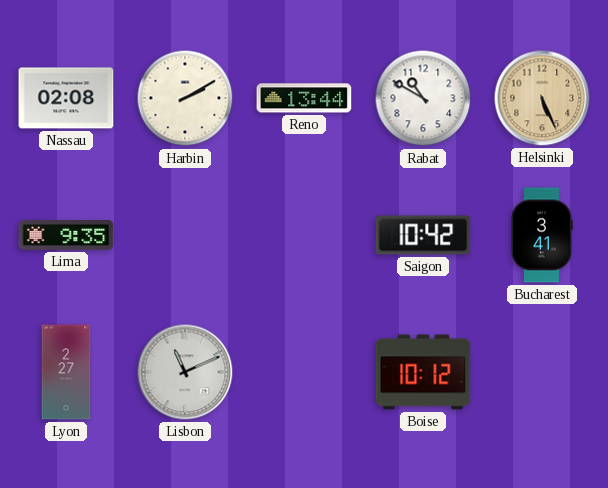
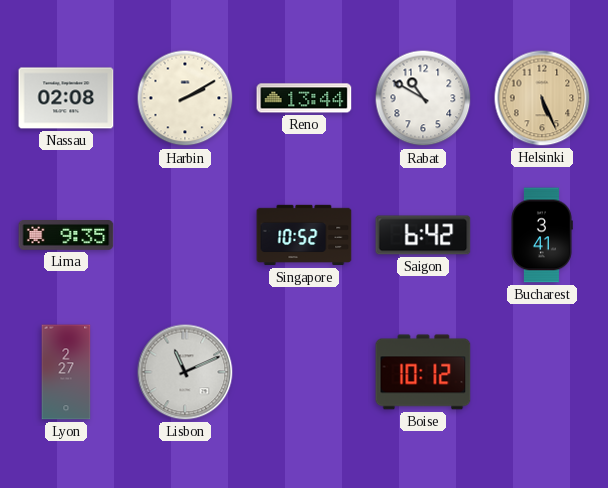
Singapore: none -> 10:52
Saigon: 10:42 -> 6:42
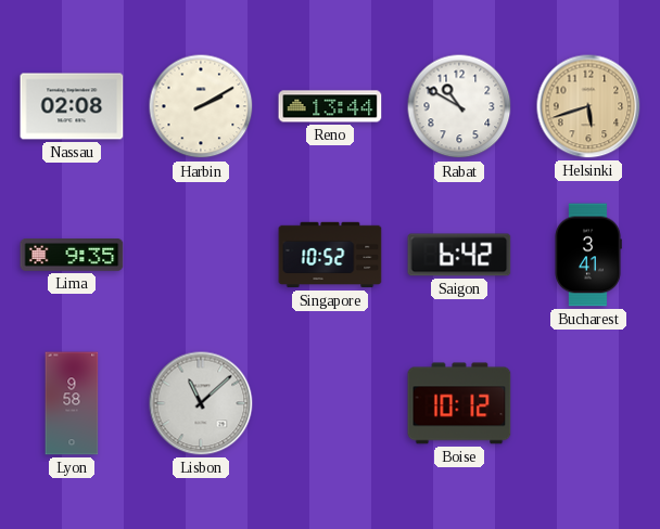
Helsinki: 5:26 -> 5:42
Lyon: 2:27 -> 9:58
Lisbon: 11:11 -> 11:08
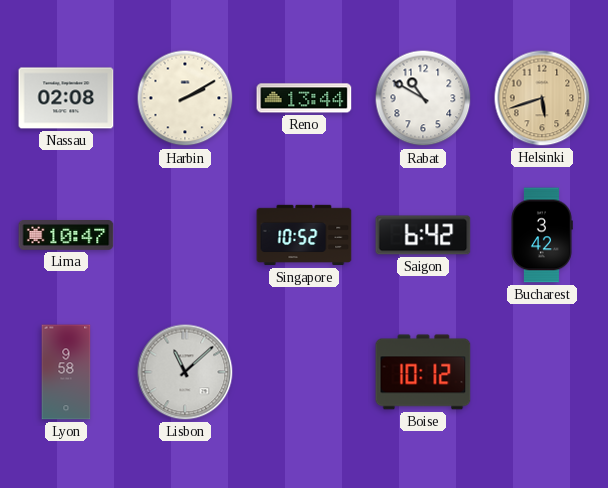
Lima: 9:35 -> 10:47
Bucharest: 3:41 -> 3:42
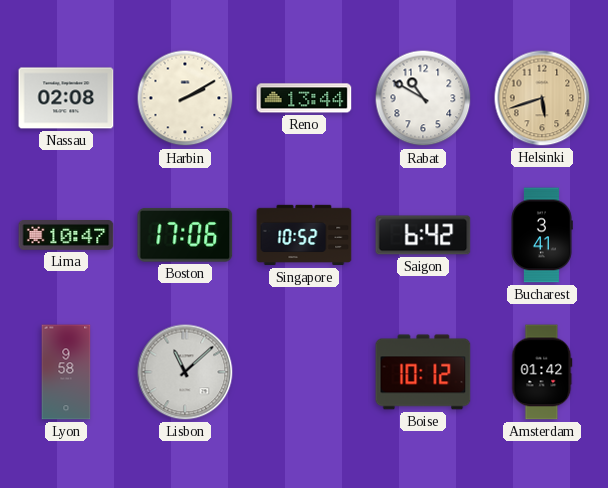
Boston: none -> 17:06
Bucharest: 3:42 -> 3:41
Amsterdam: none -> 01:42
